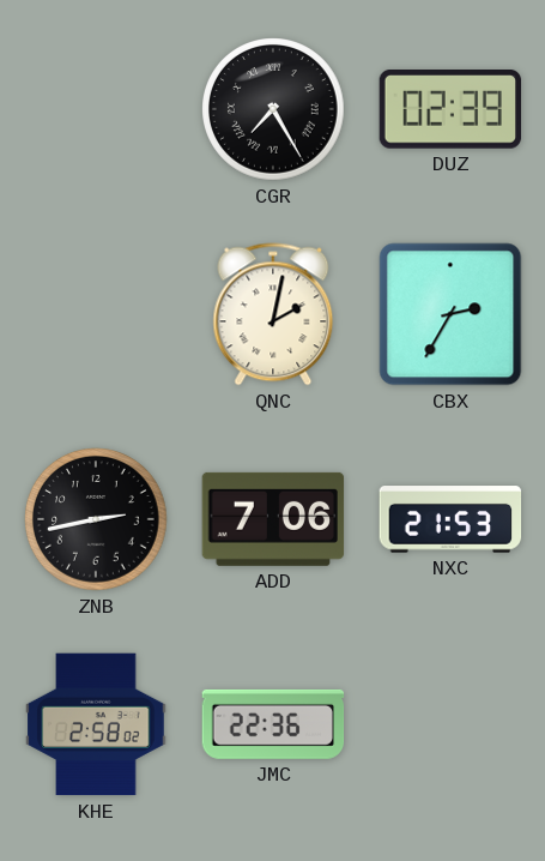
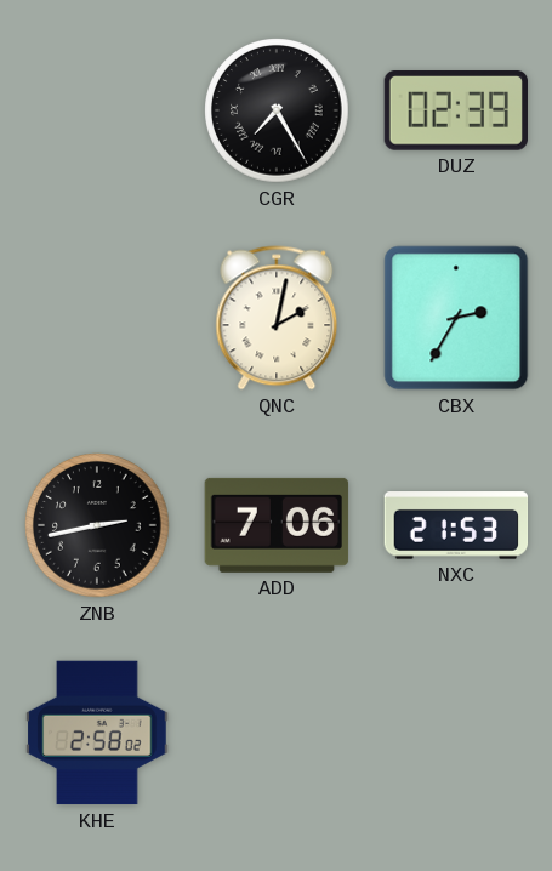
JMC: 22:36 -> none
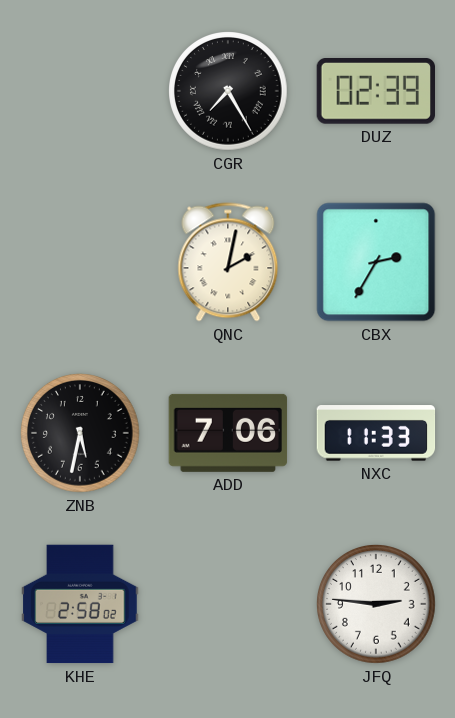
ZNB: 2:43 -> 5:32
NXC: 21:53 -> 11:33
JFQ: none -> 2:46
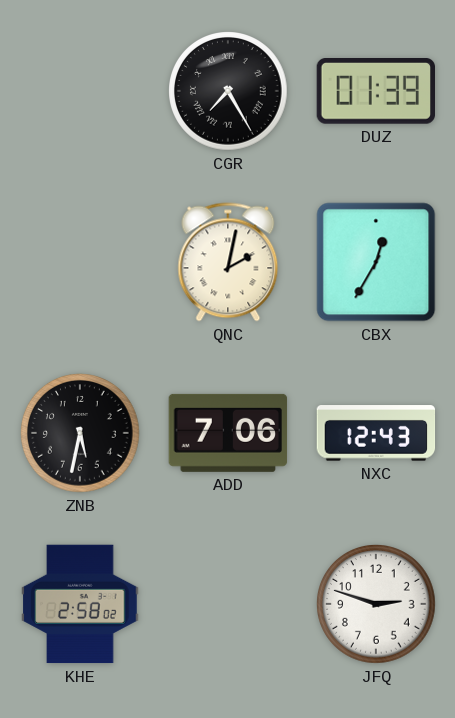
DUZ: 02:39 -> 01:39
CBX: 2:35 -> 12:35
NXC: 11:33 -> 12:43
JFQ: 2:46 -> 2:48
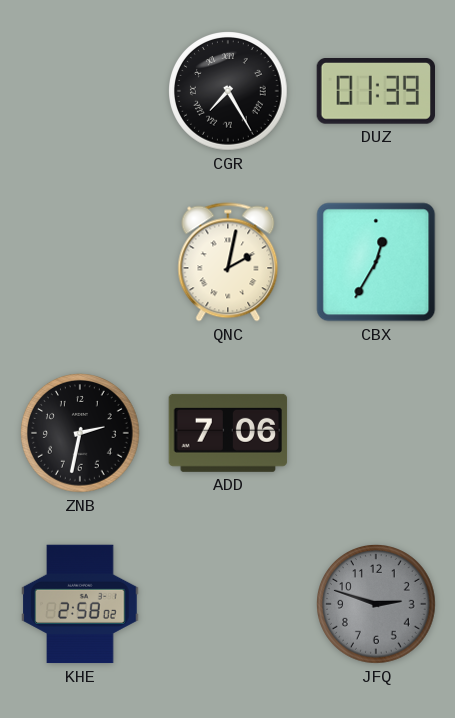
ZNB: 5:32 -> 2:32
NXC: 12:43 -> none
JFQ dial: white -> grey
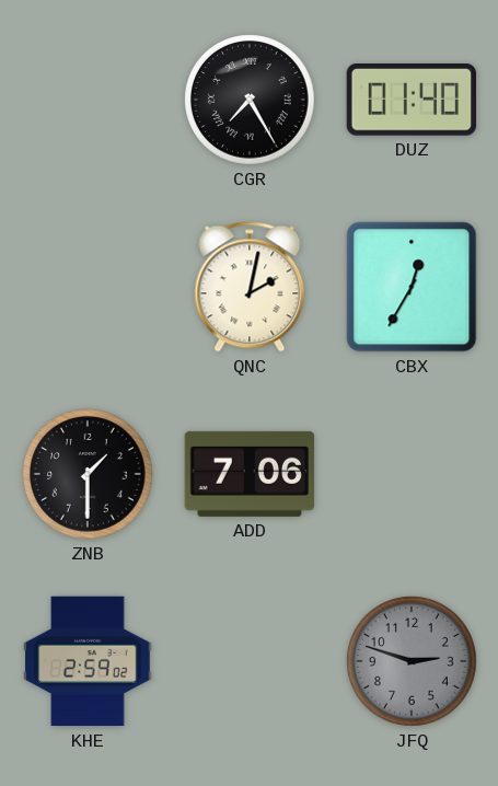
DUZ: 01:39 -> 01:40
ZNB: 2:32 -> 1:30
KHE: 2:58 -> 2:59
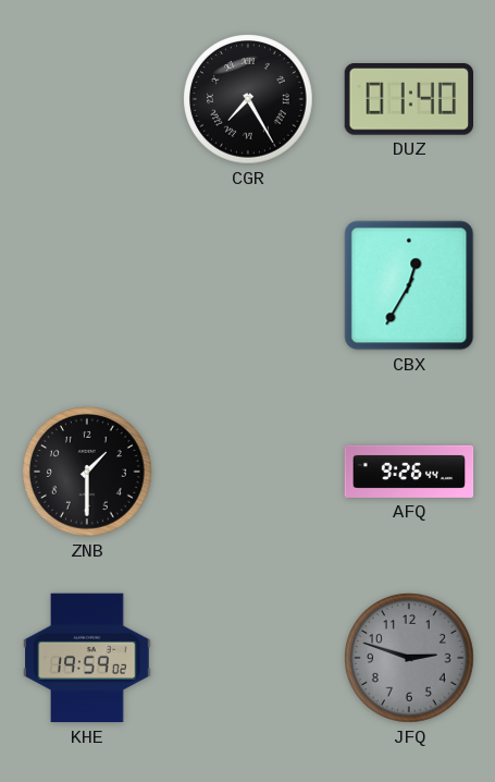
QNC: 2:02 -> none
ADD: 7:06 -> none
AFQ: none -> 9:26
KHE: 2:59 -> 19:59
